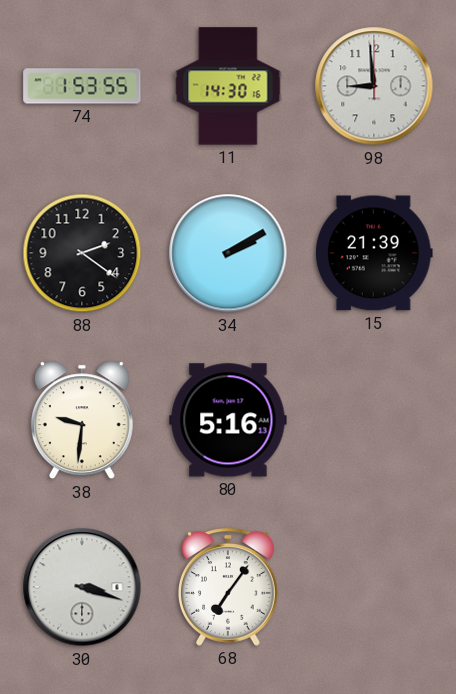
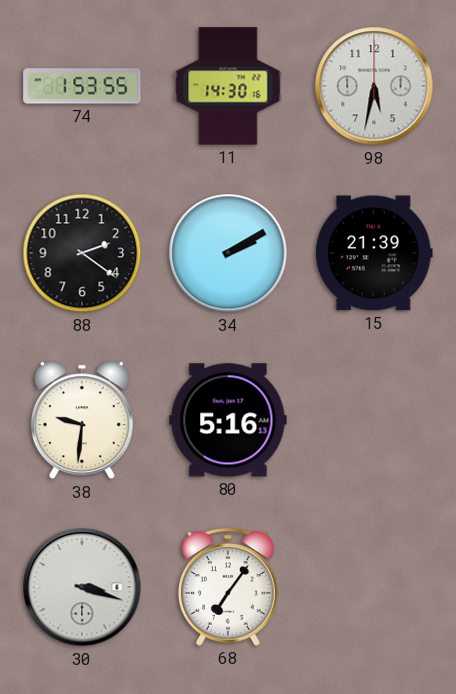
98: 8:59 -> 5:32
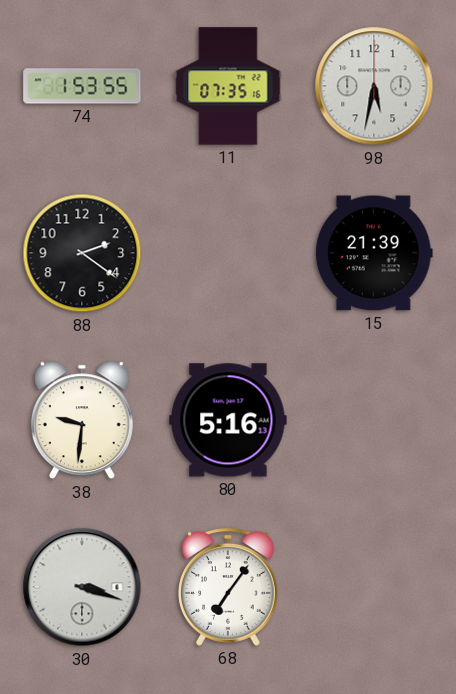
11: 14:30 -> 07:35
34: 2:10 -> none
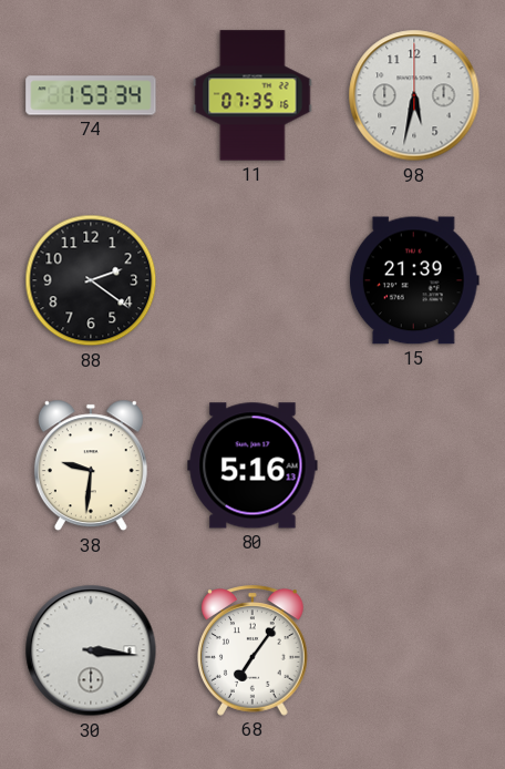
74: 1:53:55 -> 1:53:34
30: 3:18 -> 3:16
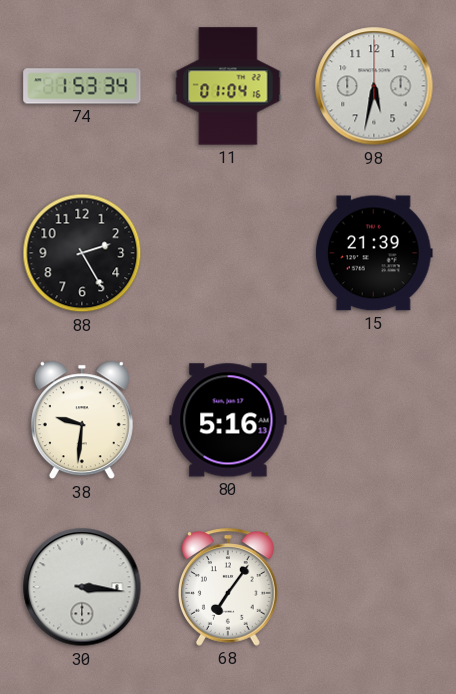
11: 07:35 -> 01:04
88: 2:21 -> 2:25
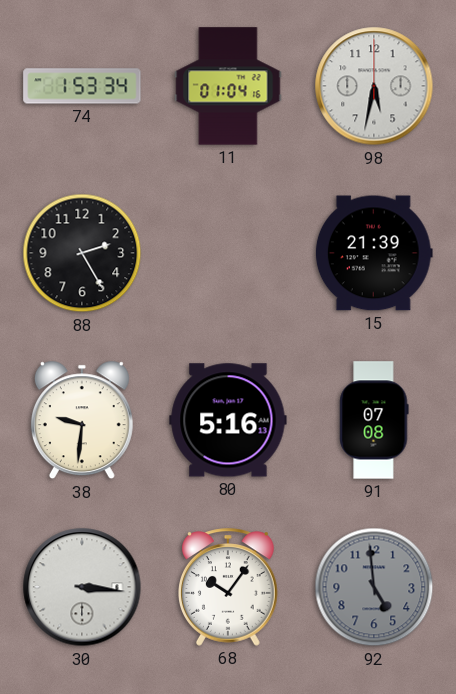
91: none -> 07:08
68: 7:06 -> 10:06
92: none -> 4:59
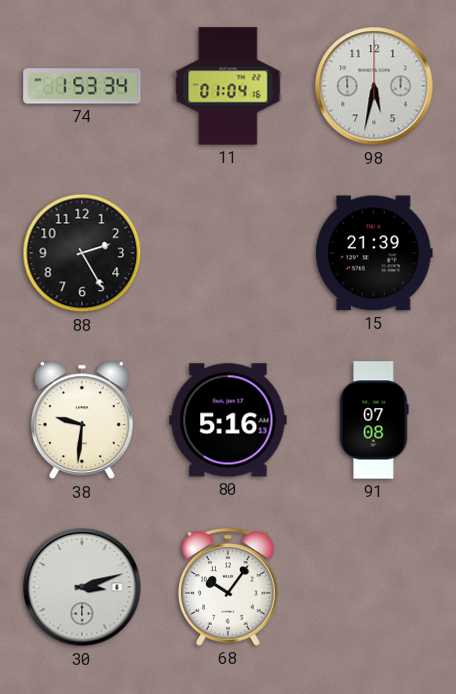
30: 3:16 -> 3:12
92: 4:59 -> none
